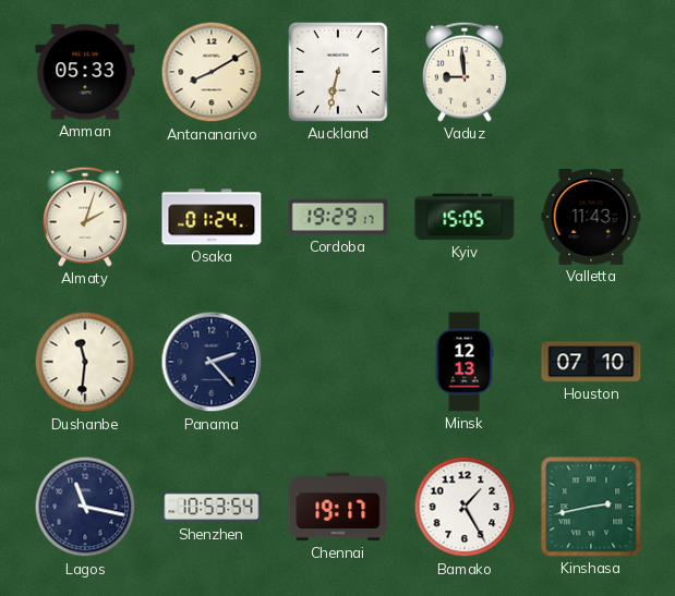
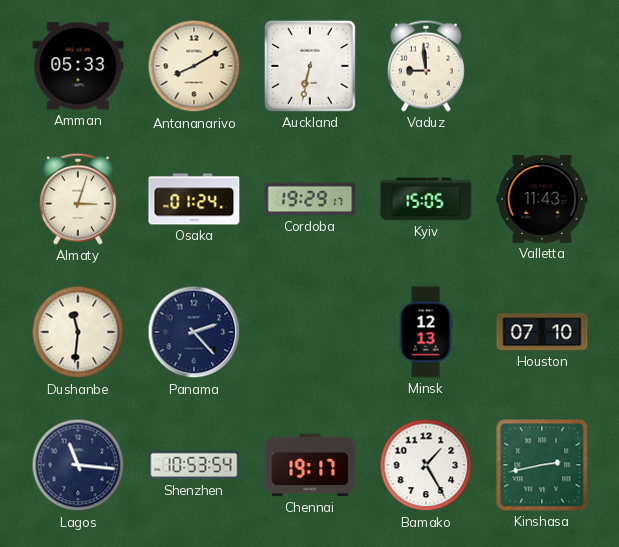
Almaty: 2:03 -> 3:03
Lagos: 11:17 -> 11:16
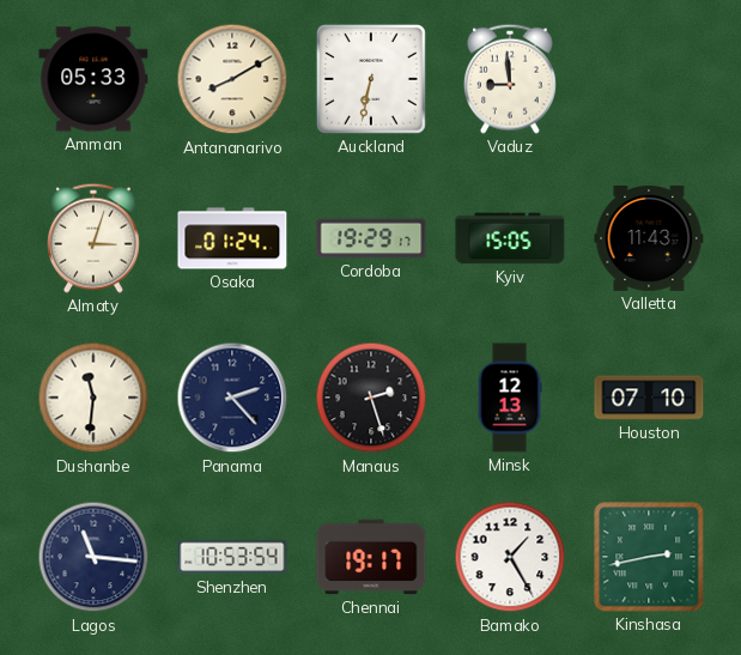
Manaus: none -> 2:27
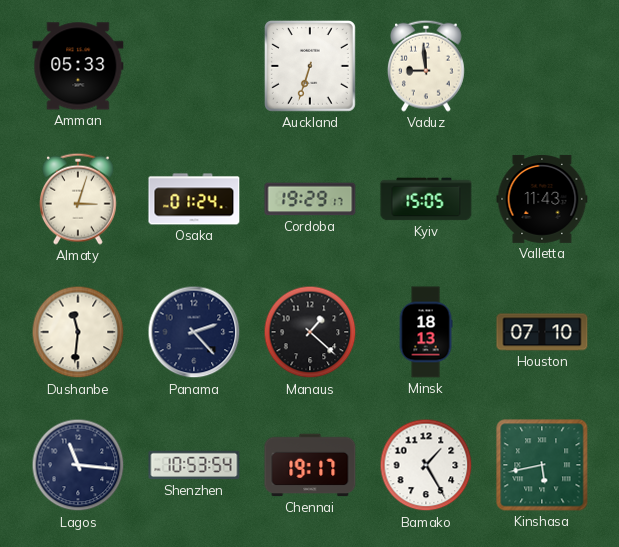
Antananarivo: 8:10 -> none
Auckland: 6:32 -> 6:33
Manaus: 2:27 -> 1:22
Minsk: 12:13 -> 18:13
Kinshasa: 2:43 -> 5:43
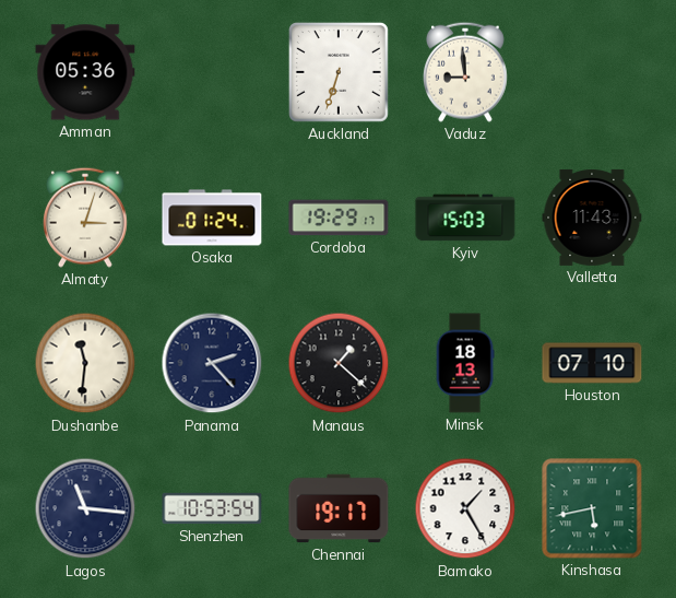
Amman: 05:33 -> 05:36
Kyiv: 15:05 -> 15:03
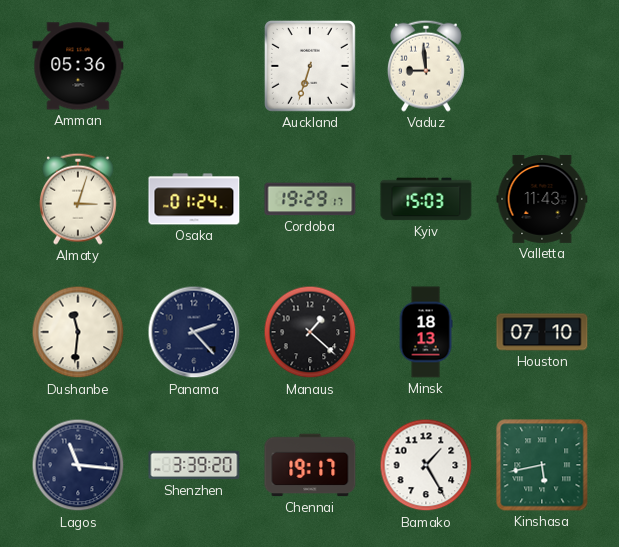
Shenzhen: 10:53 -> 3:39
